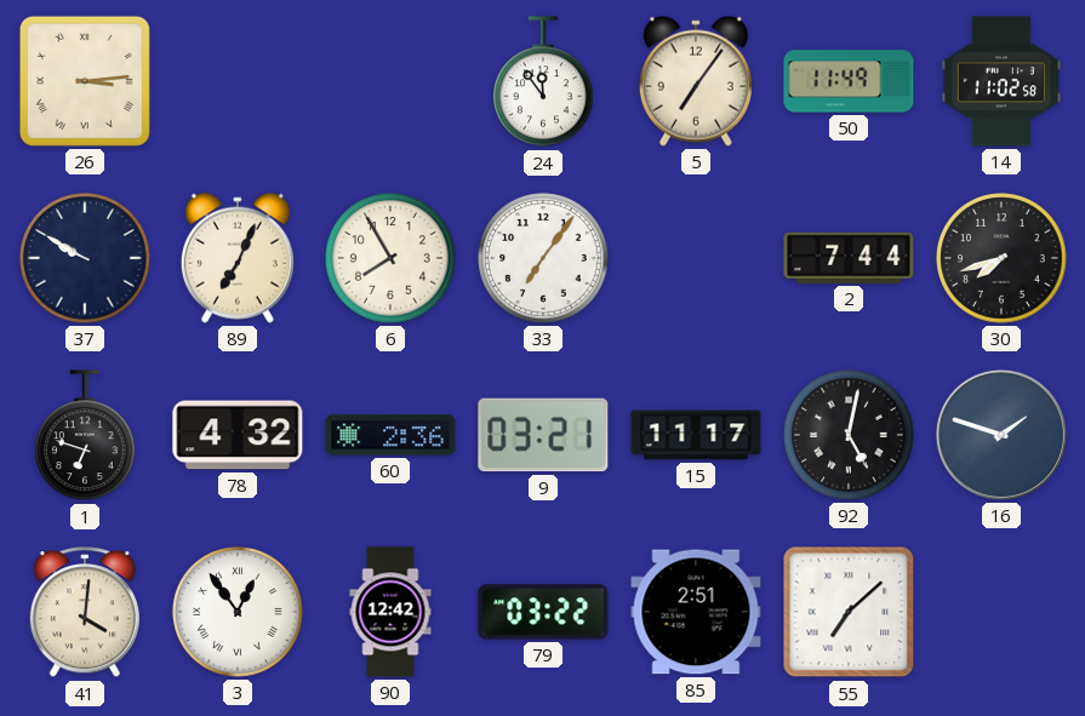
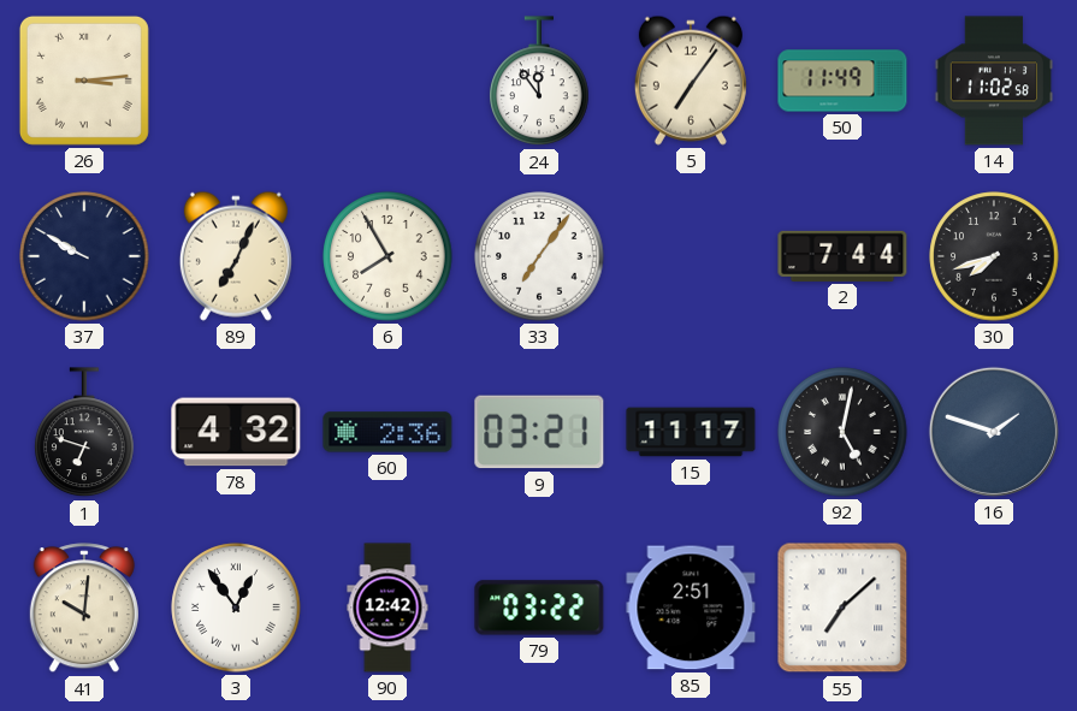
41: 4:01 -> 10:01
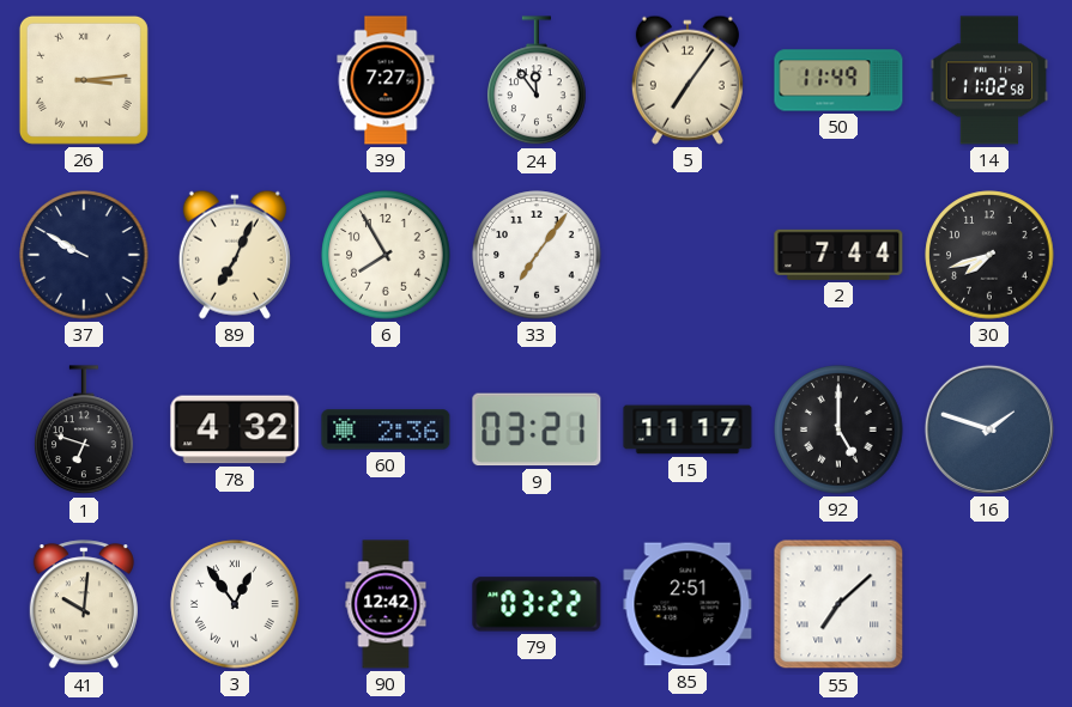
39: none -> 7:27
92: 5:02 -> 5:00
